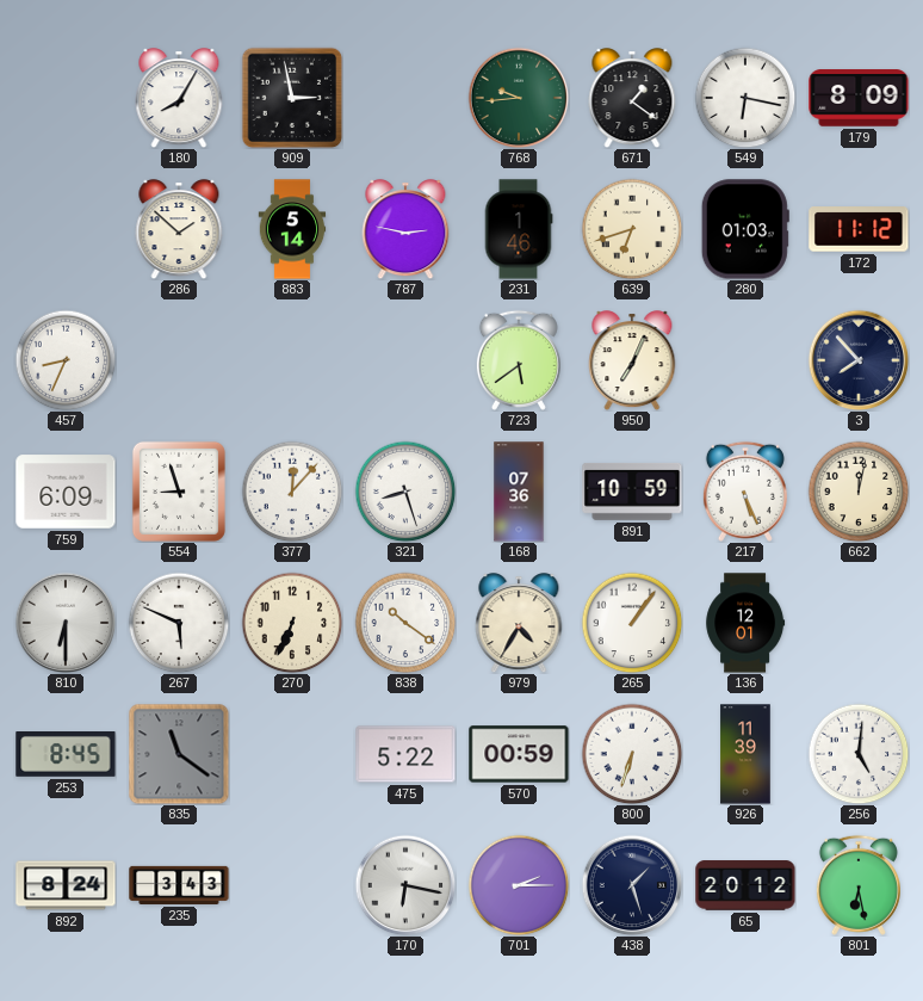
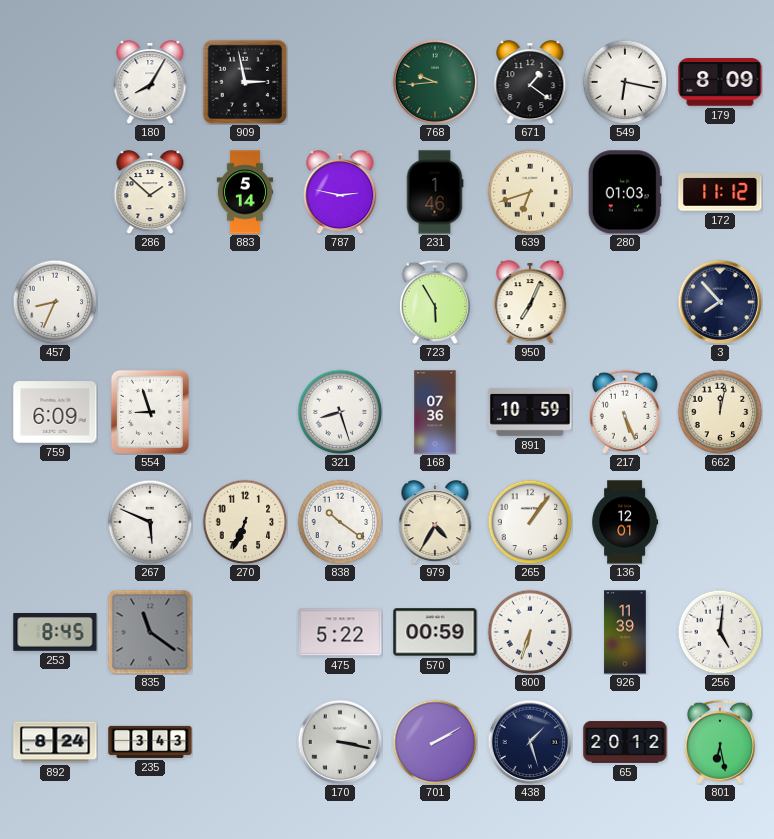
723: 5:39 -> 5:55
377: 12:07 -> none
810: 6:30 -> none
170: 6:17 -> 3:17
701: 2:15 -> 2:10
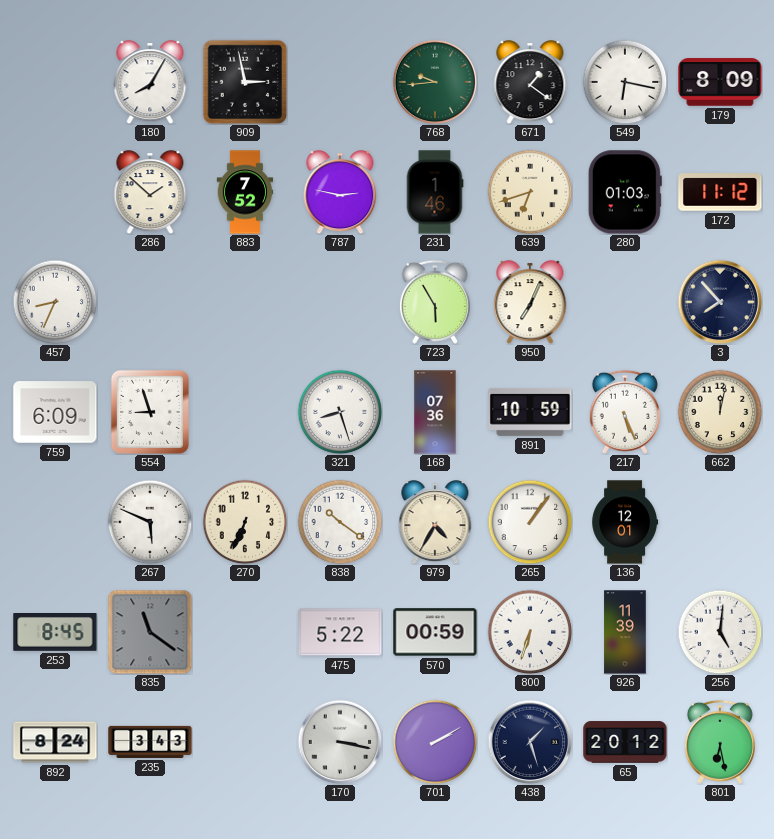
883: 5:14 -> 7:52
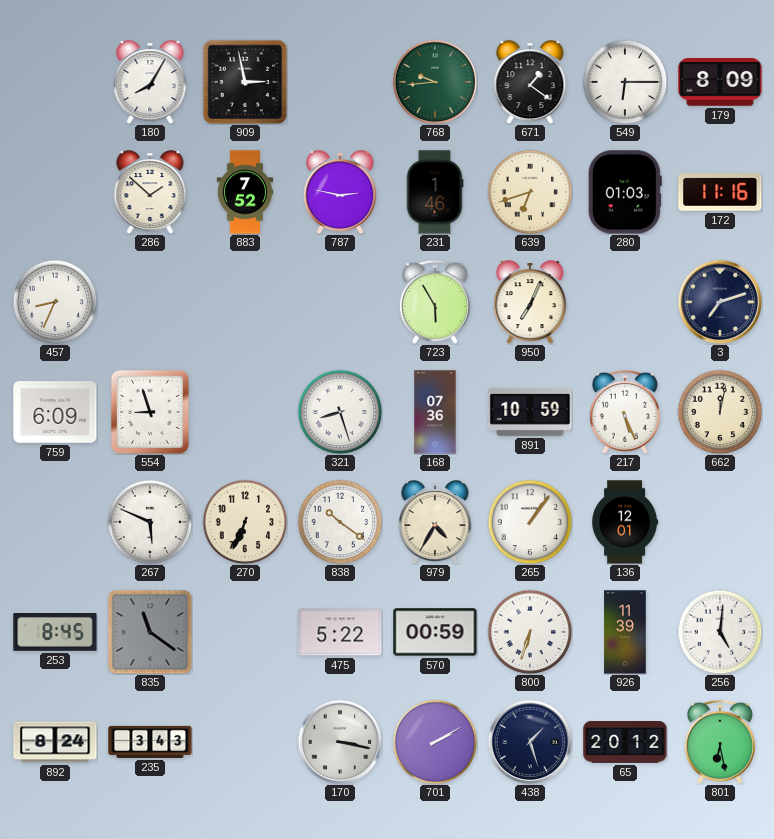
549: 6:17 -> 6:15
172: 11:12 -> 11:16
3: 7:53 -> 7:12
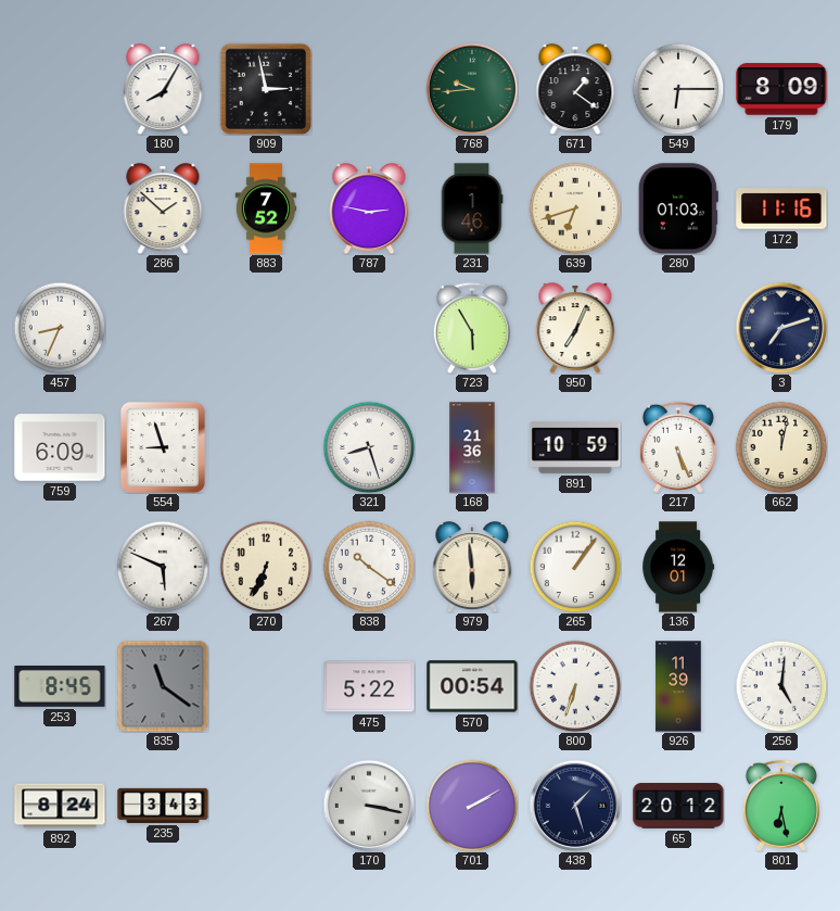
168: 07:36 -> 21:36
979: 4:35 -> 5:59
570: 00:59 -> 00:54
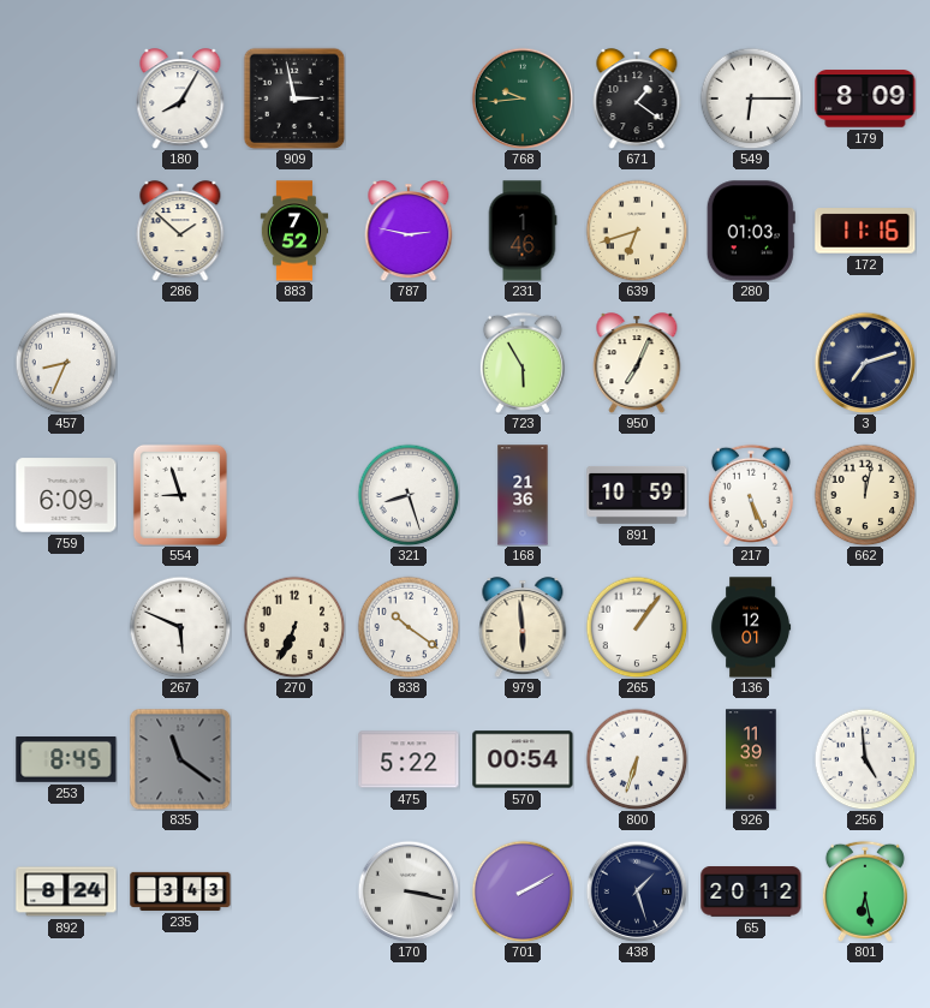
256: 5:01 -> 4:59
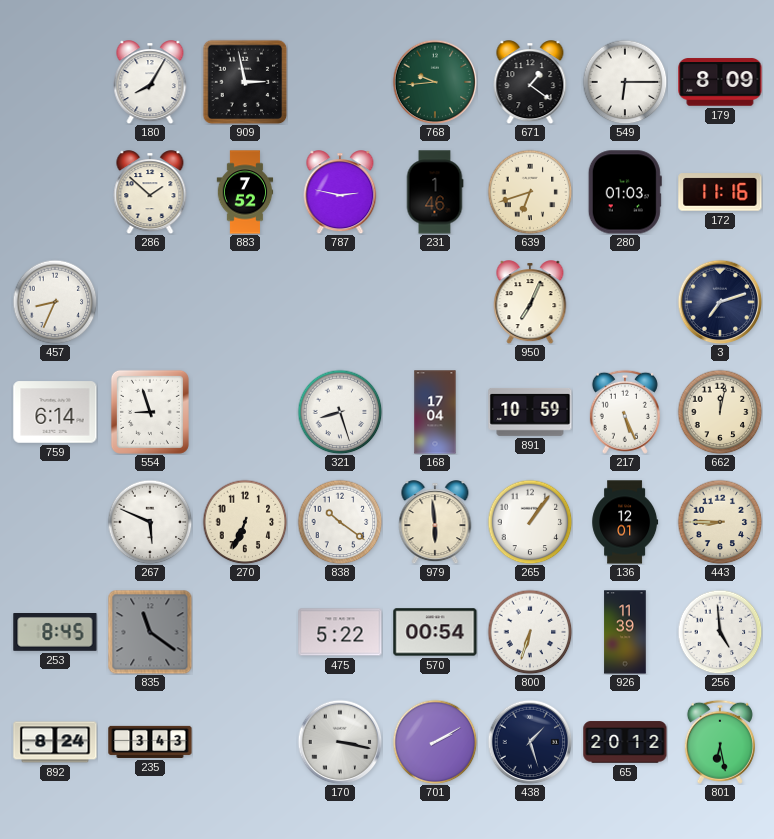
723: 5:55 -> none
759: 6:09 -> 6:14
168: 21:36 -> 17:04
443: none -> 8:45
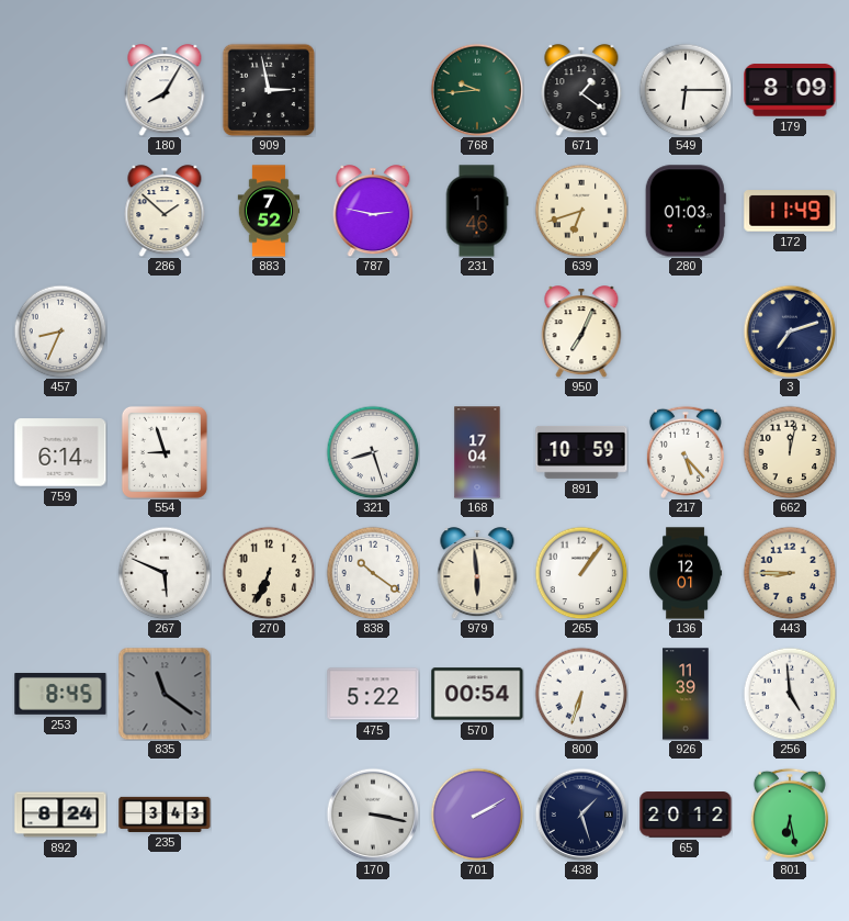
172: 11:16 -> 11:49
217: 5:26 -> 5:23
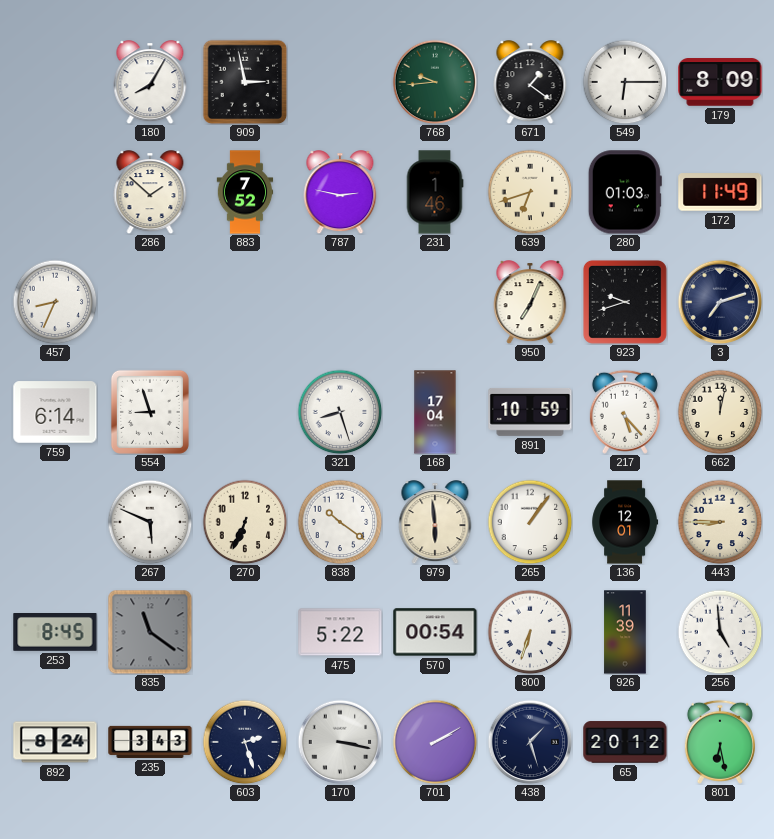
923: none -> 9:42
603: none -> 2:27
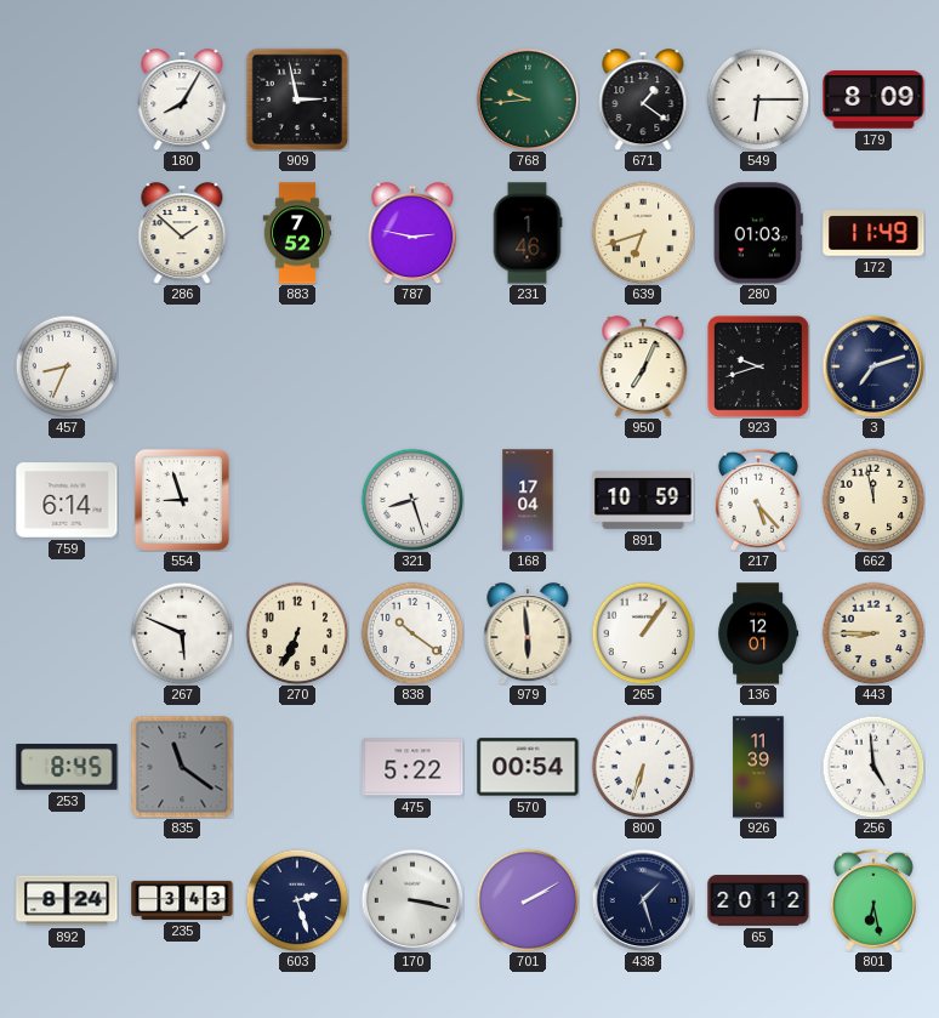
662: 12:02 -> 11:58
